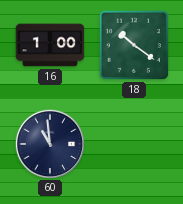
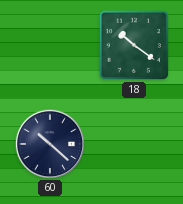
16: 1:00 -> none
60: 10:59 -> 10:22
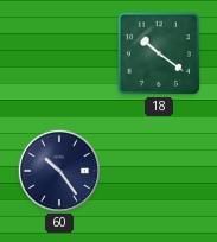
60: 10:22 -> 10:24
